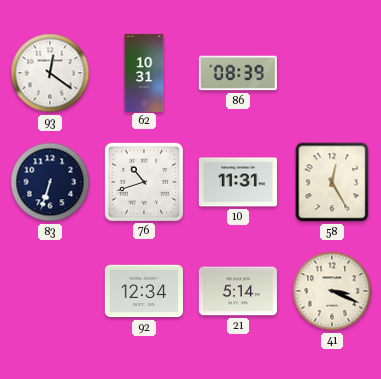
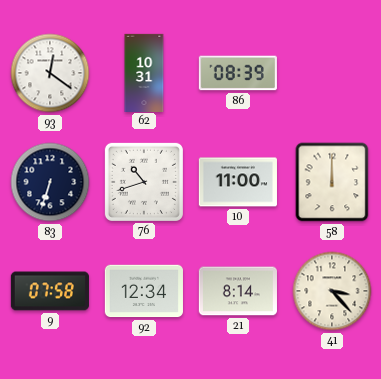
10: 11:31 -> 11:00
58: 12:25 -> 12:00
9: none -> 07:58
21: 5:14 -> 8:14
41: 3:19 -> 3:23
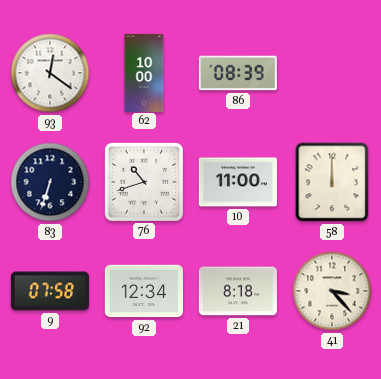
62: 10:31 -> 10:00
21: 8:14 -> 8:18
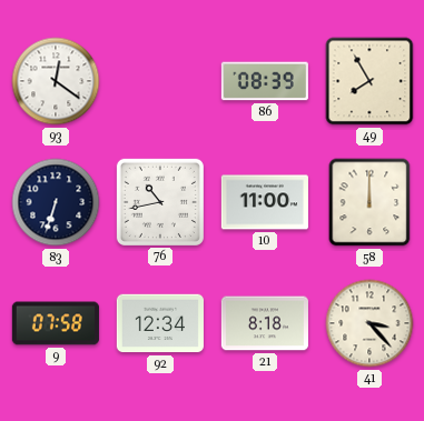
62: 10:00 -> none
49: none -> 7:55
76: 10:42 -> 10:43
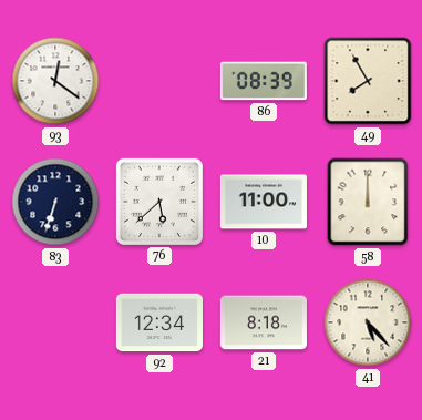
76: 10:43 -> 5:38
9: 07:58 -> none
41: 3:23 -> 5:23
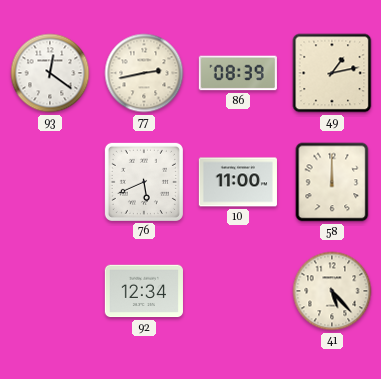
77: none -> 2:43
49: 7:55 -> 1:13
83: 6:33 -> none
76: 5:38 -> 5:41
21: 8:18 -> none
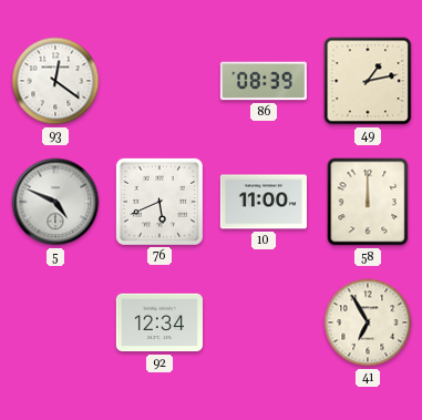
77: 2:43 -> none
5: none -> 4:49
41: 5:23 -> 6:55
